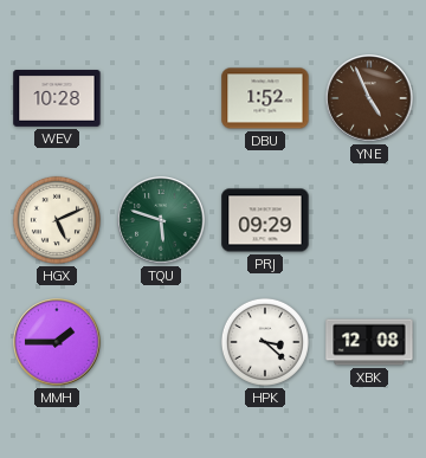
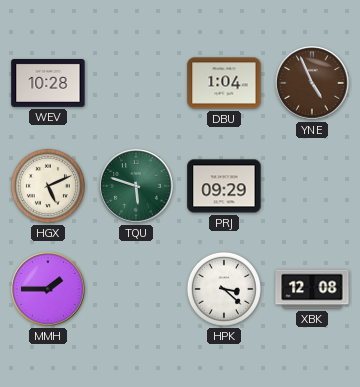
DBU: 1:52 -> 1:04
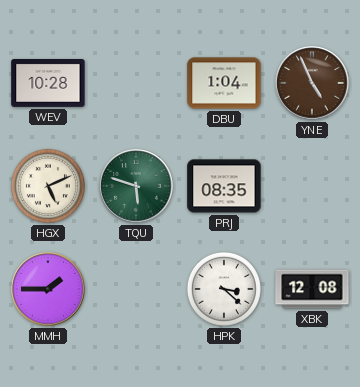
PRJ: 09:29 -> 08:35
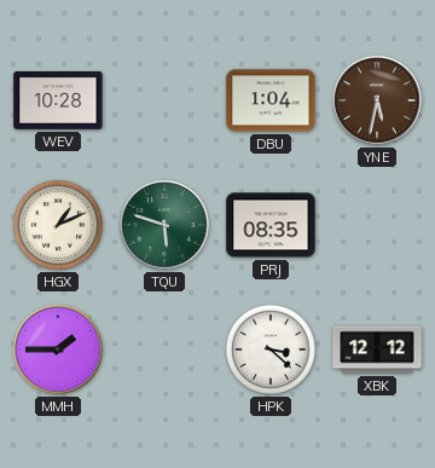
YNE: 4:56 -> 5:32
HGX: 5:11 -> 1:11
XBK: 12:08 -> 12:12
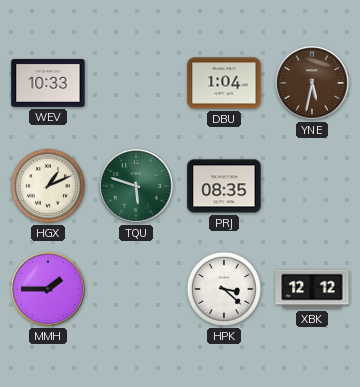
WEV: 10:28 -> 10:33
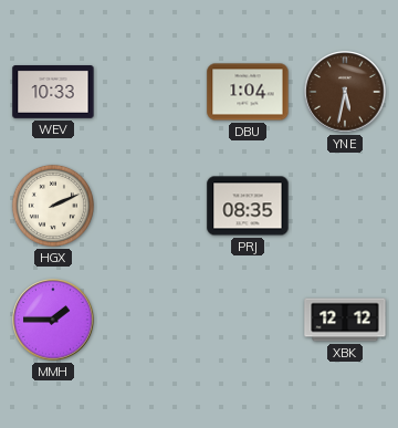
HGX: 1:11 -> 2:11
TQU: 5:48 -> none
HPK: 3:22 -> none
